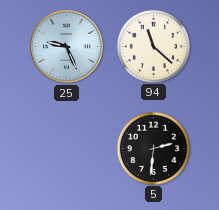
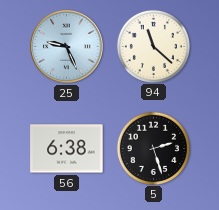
56: none -> 6:38
5: 2:31 -> 2:27
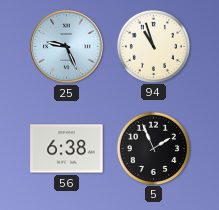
94: 11:22 -> 10:57
5: 2:27 -> 1:56
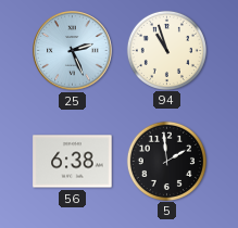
25: 9:26 -> 2:26
5: 1:56 -> 1:59
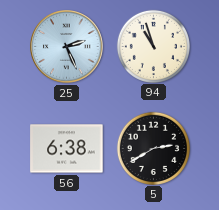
5: 1:59 -> 2:40
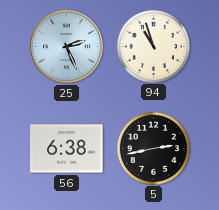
5: 2:40 -> 2:43
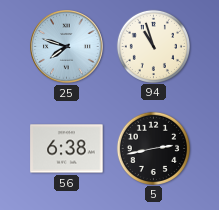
25: 2:26 -> 7:48
